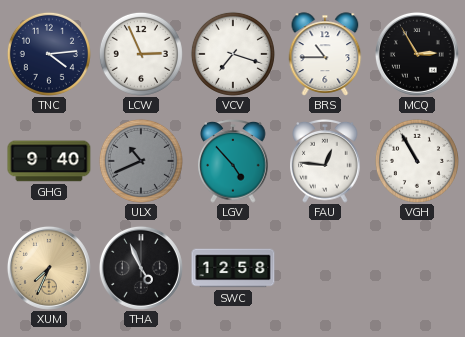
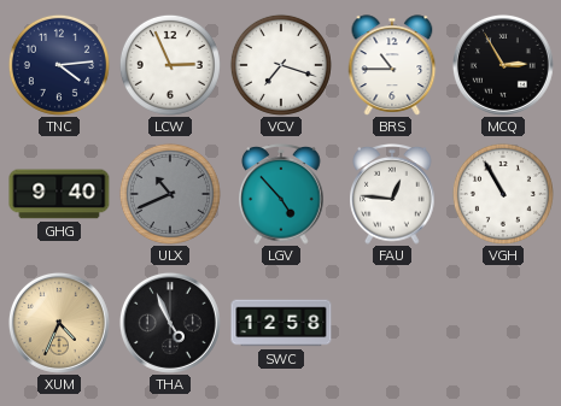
XUM: 7:34 -> 4:34
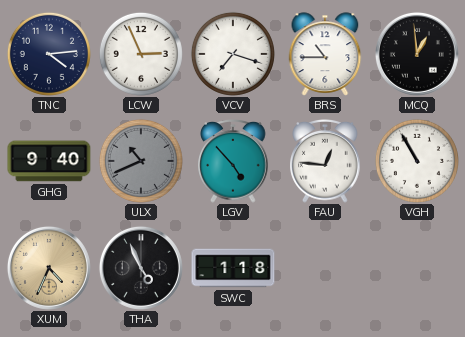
MCQ: 2:55 -> 12:59
SWC: 12:58 -> 1:18
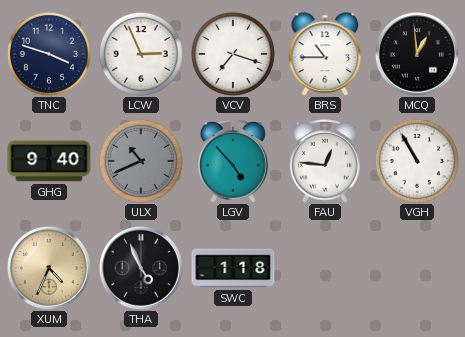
TNC: 4:14 -> 3:48
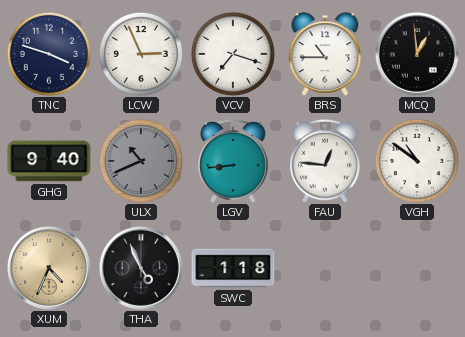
LGV: 4:53 -> 8:44
VGH: 10:55 -> 10:51
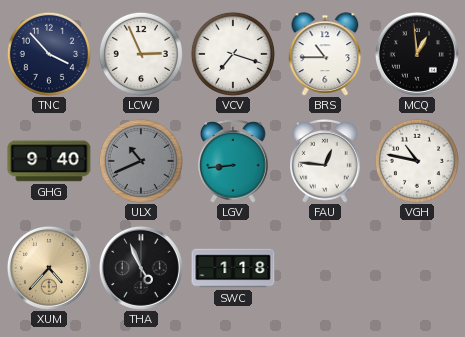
TNC: 3:48 -> 3:53
VGH: 10:51 -> 10:47
XUM: 4:34 -> 4:37
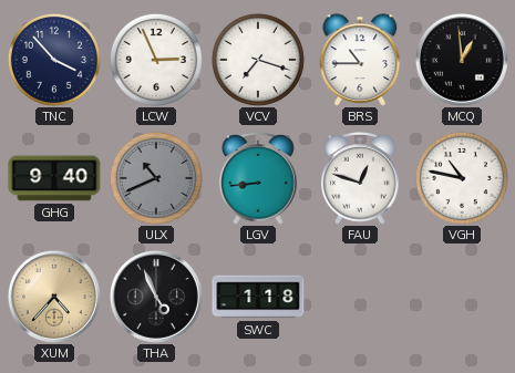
FAU: 12:46 -> 12:48
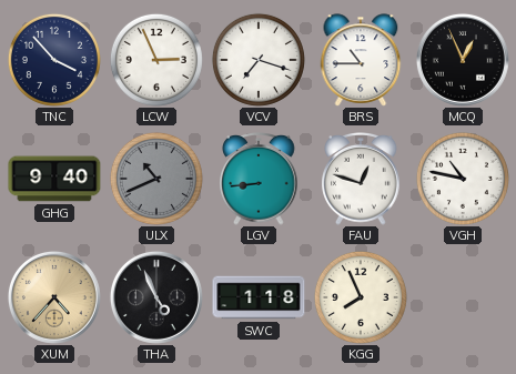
MCQ: 12:59 -> 12:56
KGG: none -> 7:56
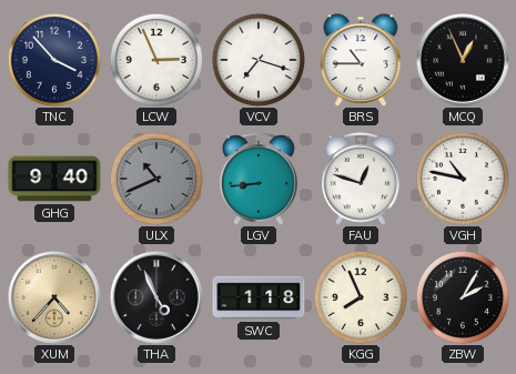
ZBW: none -> 2:05
